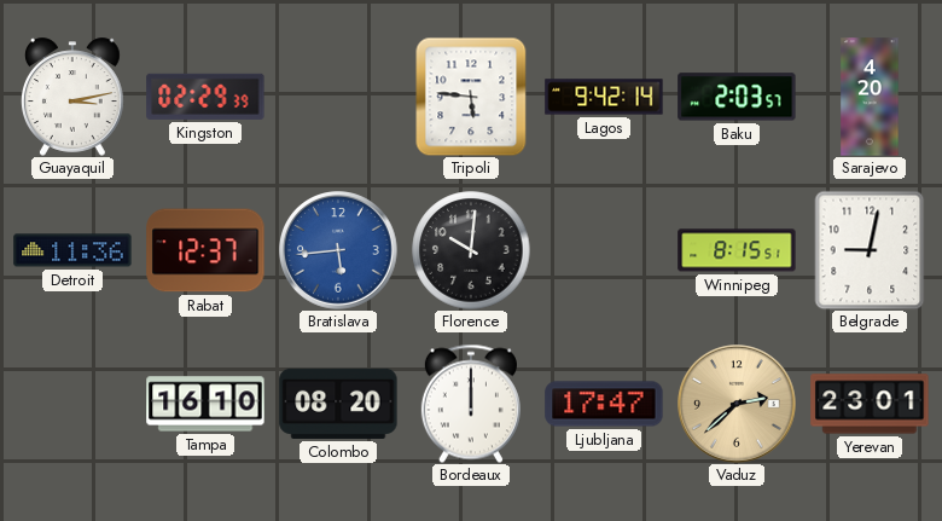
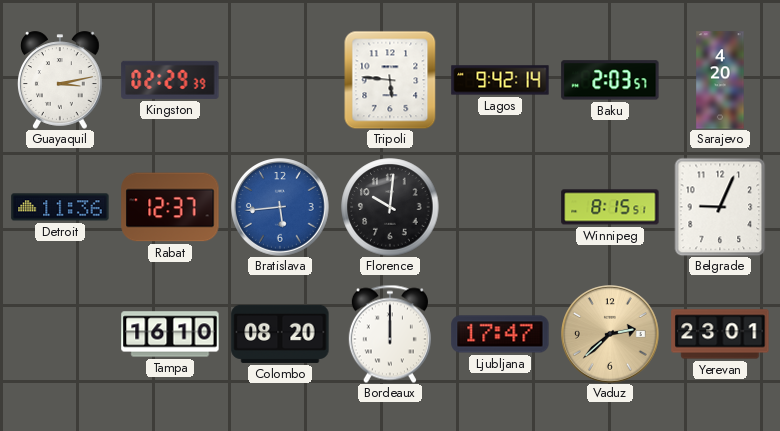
Belgrade: 9:02 -> 9:04
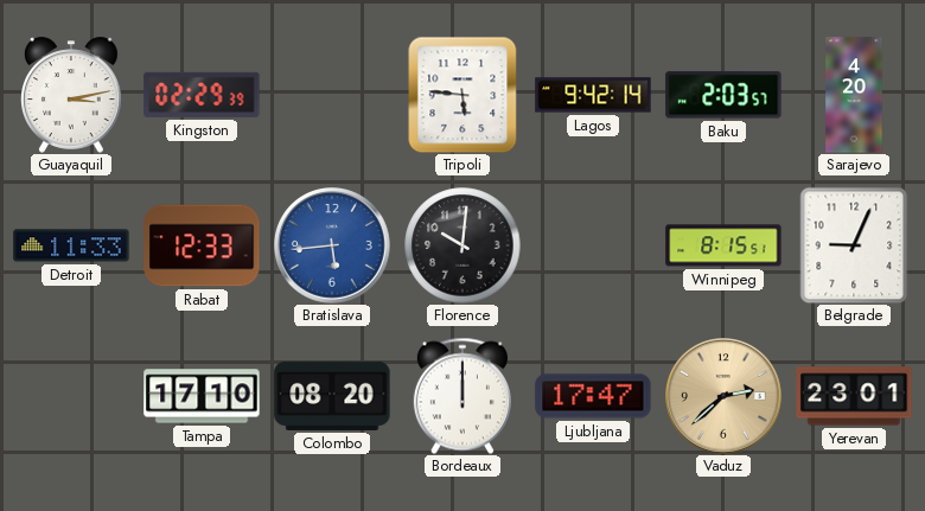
Detroit: 11:36 -> 11:33
Rabat: 12:37 -> 12:33
Tampa: 16:10 -> 17:10
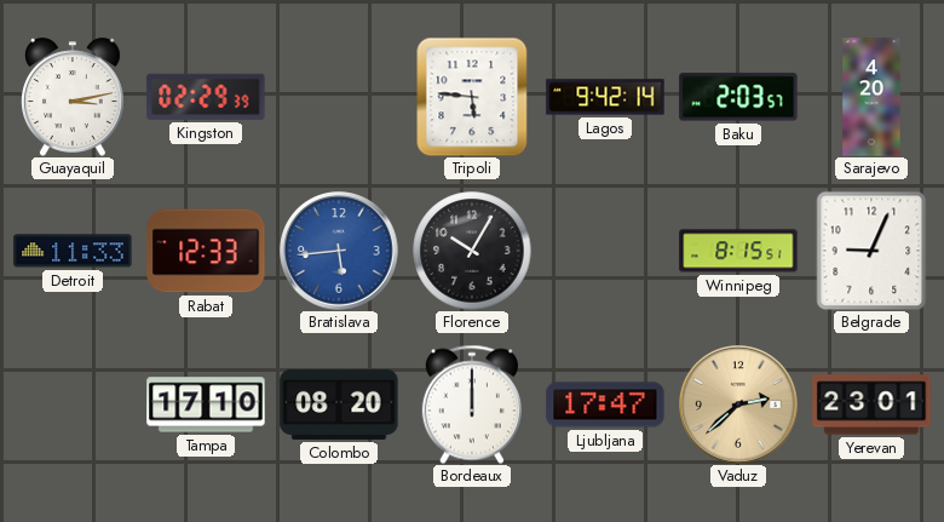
Florence: 10:01 -> 10:05
